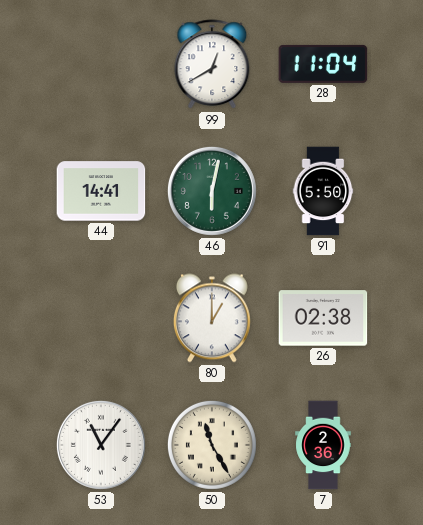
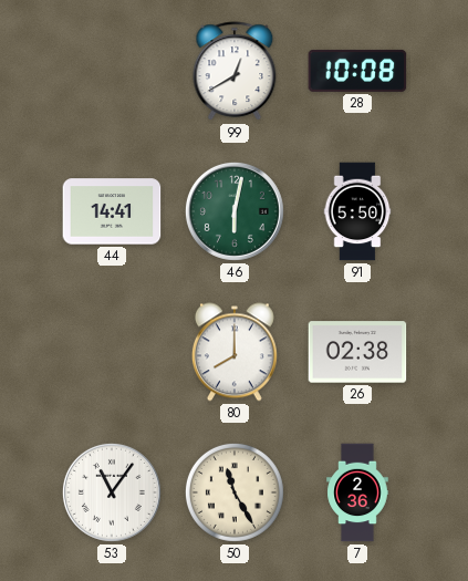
28: 11:04 -> 10:08
80: 1:00 -> 8:00
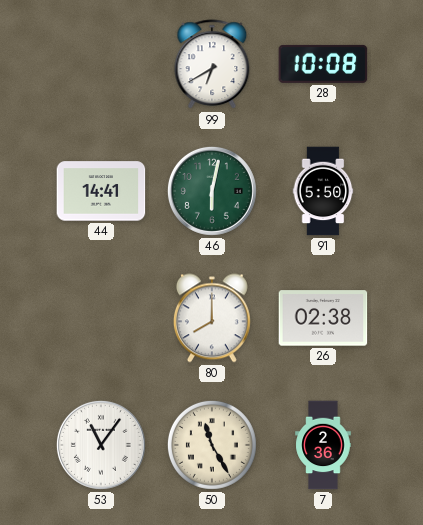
99: 12:40 -> 6:40
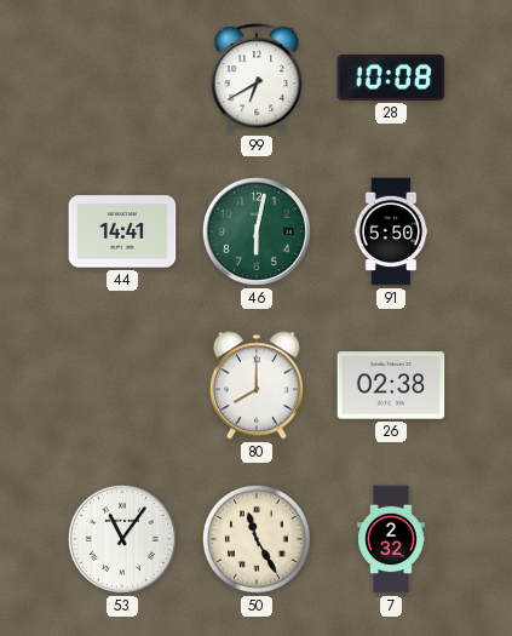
7: 2:36 -> 2:32
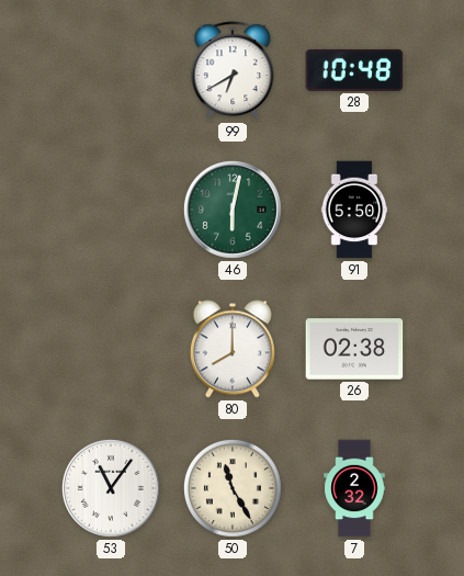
28: 10:08 -> 10:48
44: 14:41 -> none
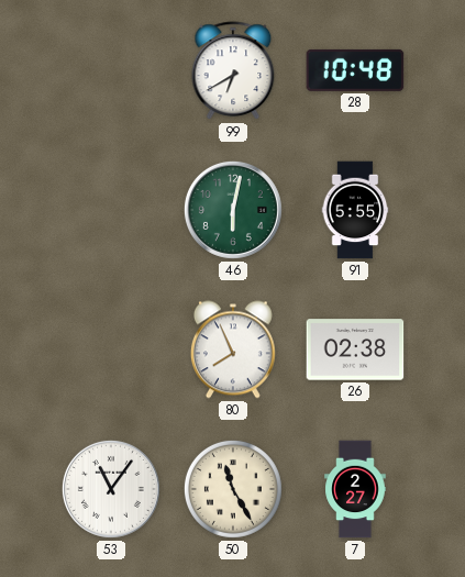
91: 5:50 -> 5:55
80: 8:00 -> 7:56
7: 2:32 -> 2:27
